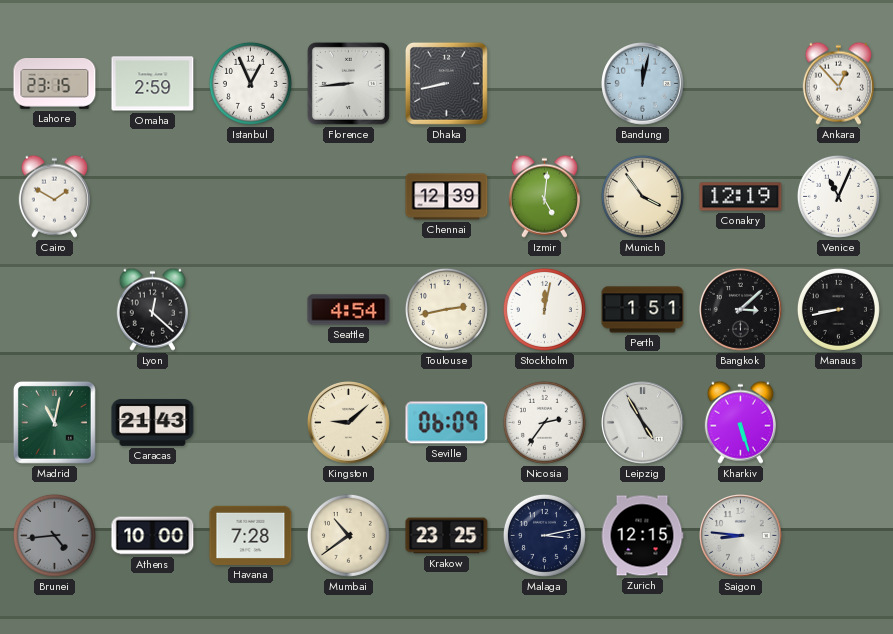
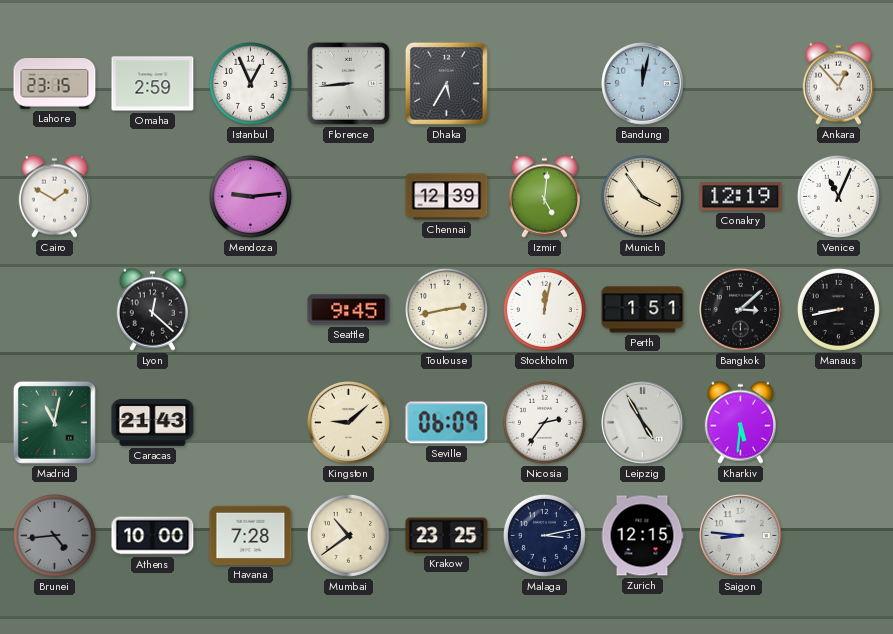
Dhaka: 8:43 -> 5:35
Mendoza: none -> 9:14
Seattle: 4:54 -> 9:45
Kharkiv: 5:27 -> 5:31
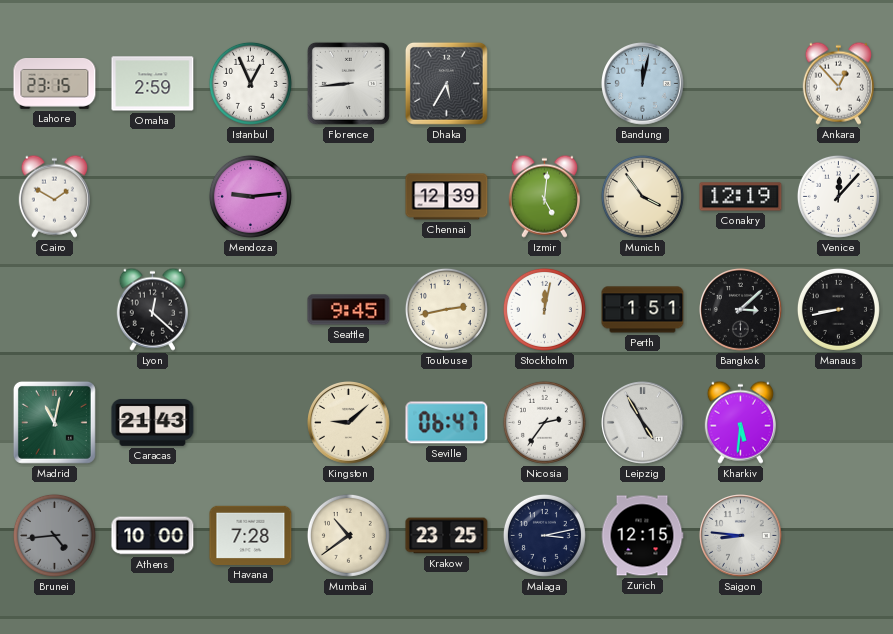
Venice: 11:04 -> 12:07
Seville: 06:09 -> 06:47
